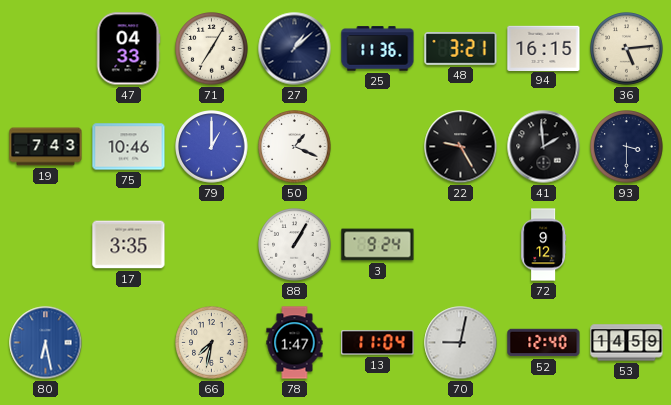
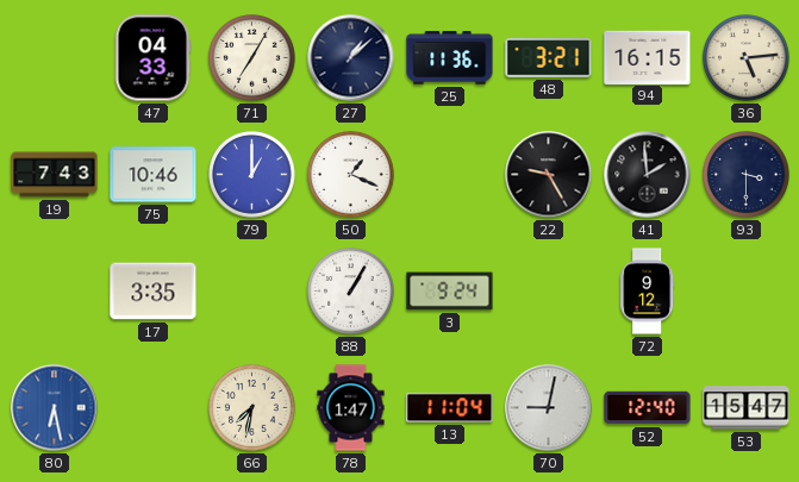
53: 14:59 -> 15:47
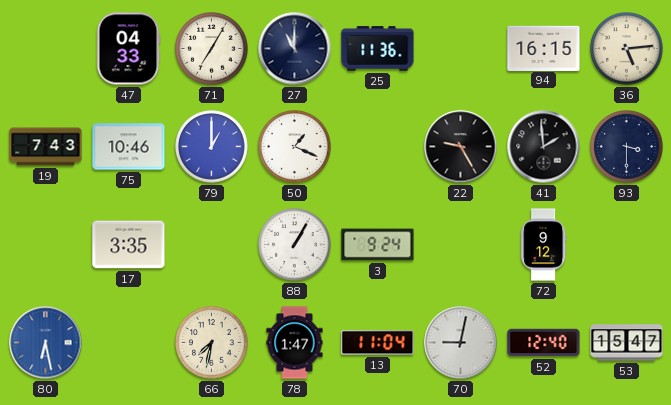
27: 1:08 -> 11:00
48: 3:21 -> none
